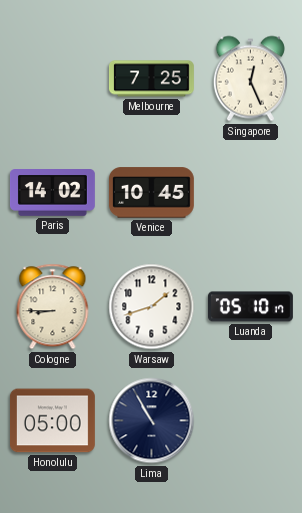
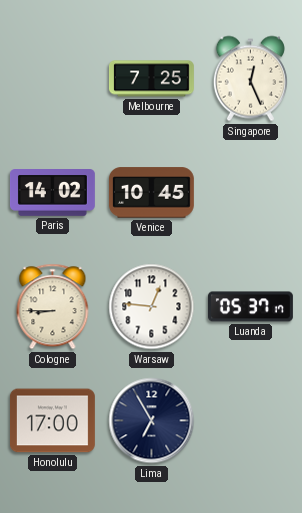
Warsaw: 1:42 -> 12:46
Luanda: 05:10 -> 05:37
Honolulu: 05:00 -> 17:00
Lima: 10:55 -> 6:55
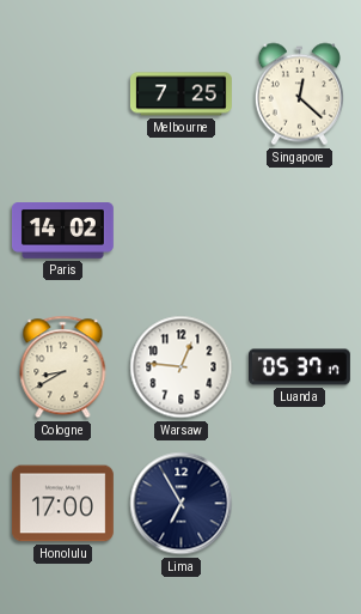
Singapore: 12:26 -> 12:22
Venice: 10:45 -> none
Cologne: 8:45 -> 8:40
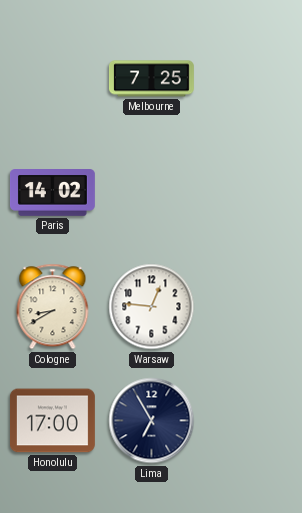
Singapore: 12:22 -> none
Luanda: 05:37 -> none
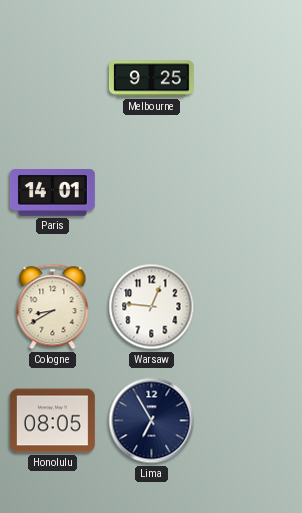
Melbourne: 7:25 -> 9:25
Paris: 14:02 -> 14:01
Honolulu: 17:00 -> 08:05
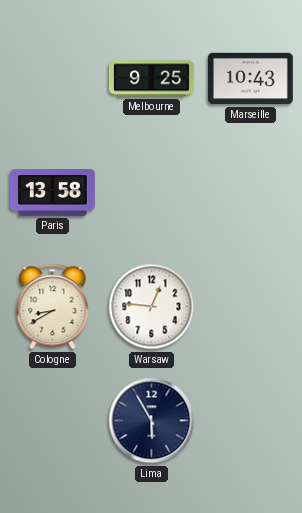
Marseille: none -> 10:43
Paris: 14:01 -> 13:58
Honolulu: 08:05 -> none
Lima: 6:55 -> 5:55
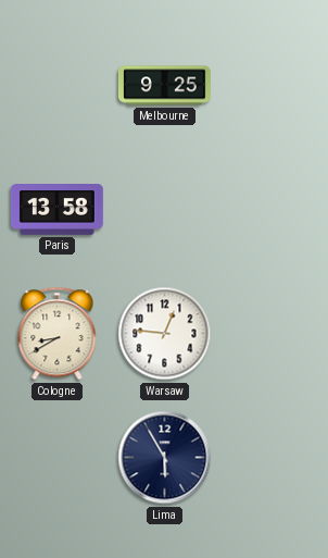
Marseille: 10:43 -> none
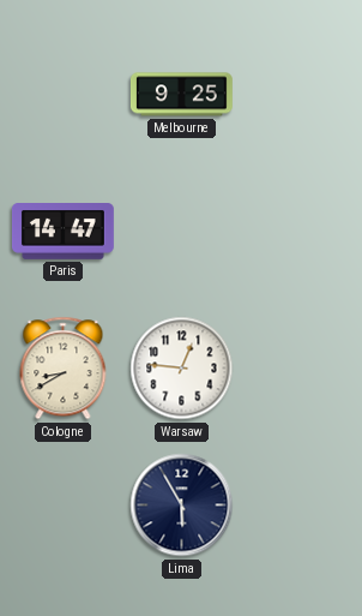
Paris: 13:58 -> 14:47
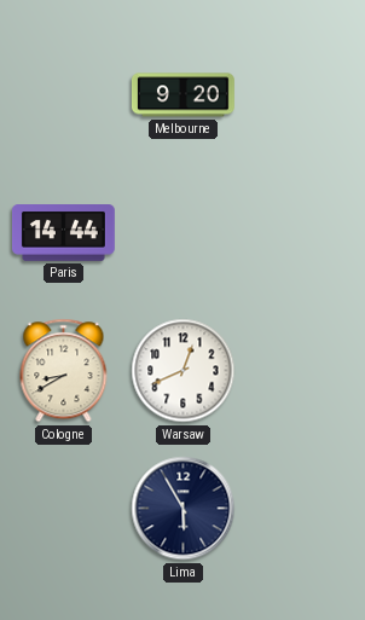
Melbourne: 9:25 -> 9:20
Paris: 14:47 -> 14:44
Warsaw: 12:46 -> 12:41
